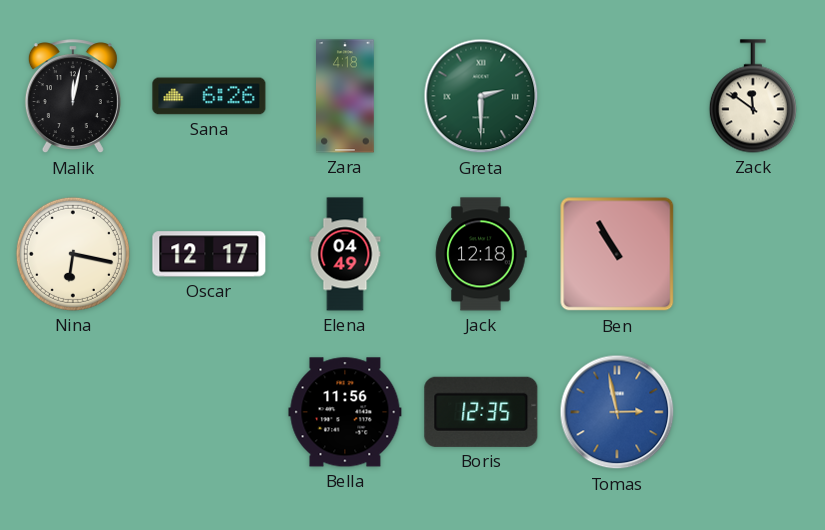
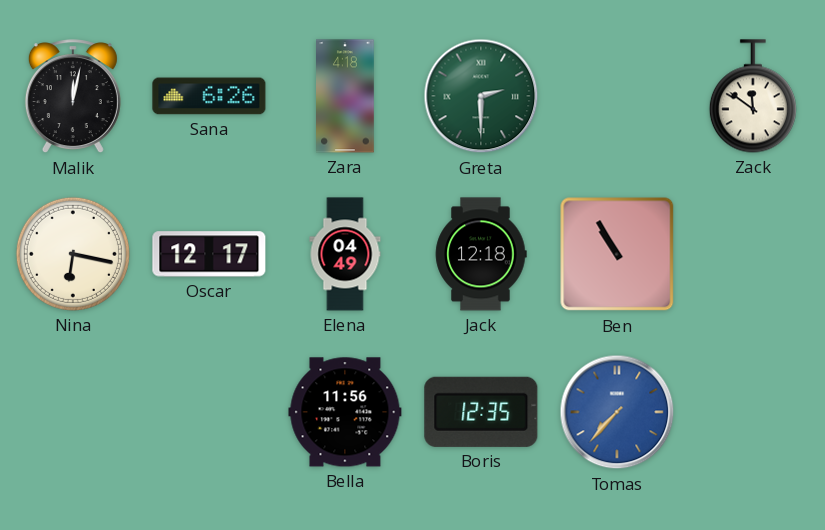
Tomas: 2:58 -> 7:37
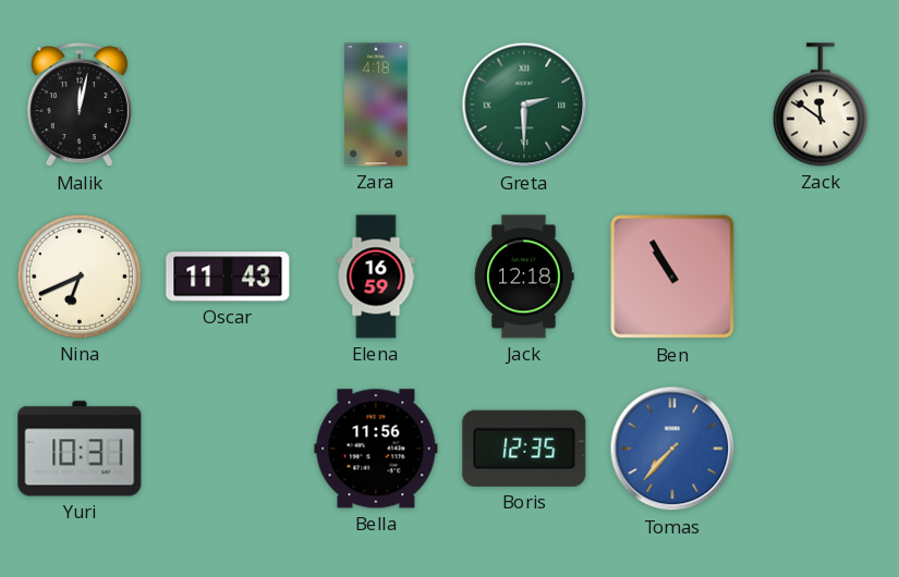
Sana: 6:26 -> none
Nina: 6:17 -> 6:41
Oscar: 12:17 -> 11:43
Elena: 04:49 -> 16:59
Yuri: none -> 10:31
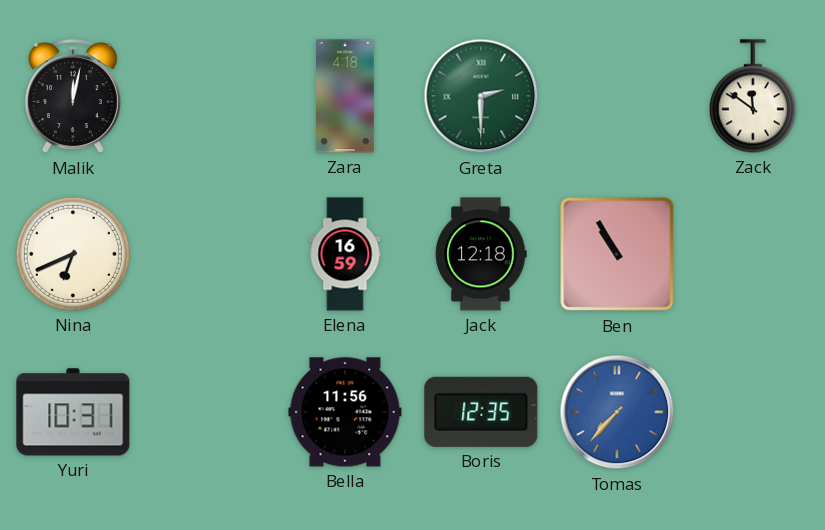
Oscar: 11:43 -> none
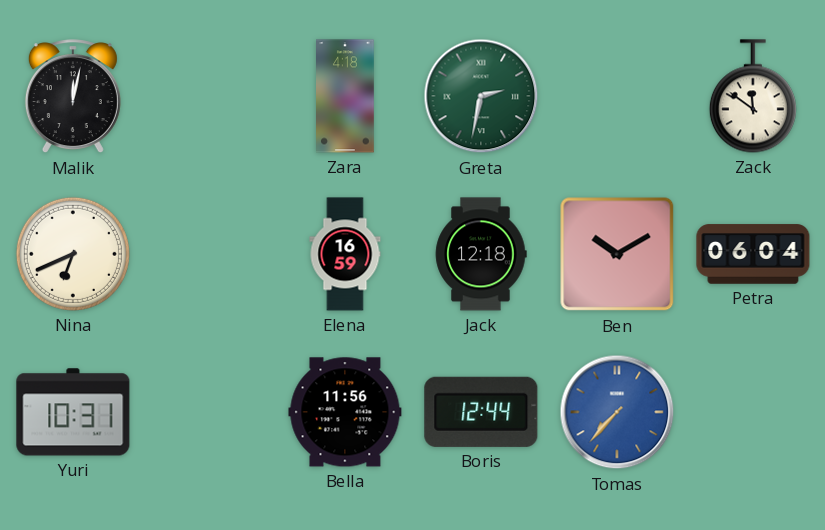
Greta: 2:30 -> 2:32
Ben: 10:55 -> 10:10
Petra: none -> 06:04
Boris: 12:35 -> 12:44
